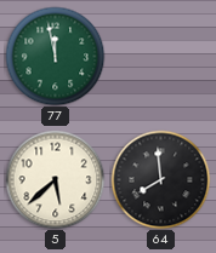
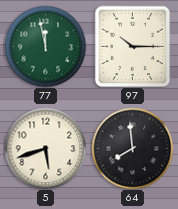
97: none -> 10:15
5: 5:38 -> 5:42
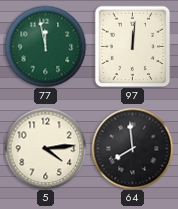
97: 10:15 -> 12:01
5: 5:42 -> 4:14
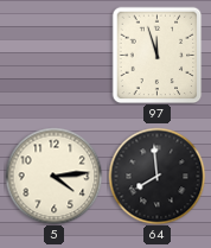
77: 11:58 -> none
97: 12:01 -> 11:57
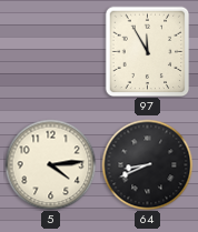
97: 11:57 -> 11:55
64: 7:59 -> 8:41
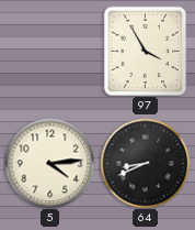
97: 11:55 -> 3:55
